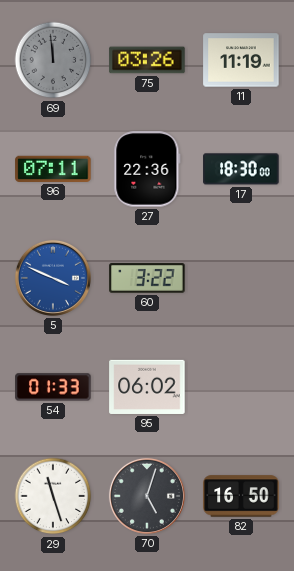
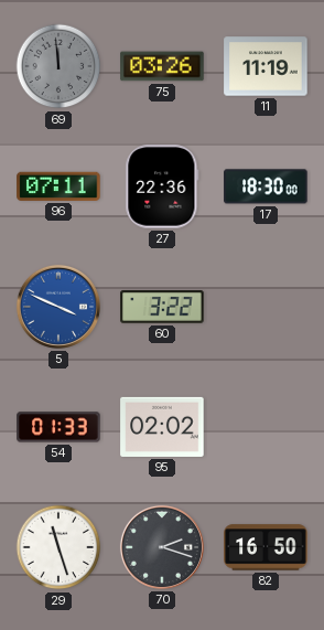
95: 06:02 -> 02:02
70: 5:03 -> 2:18
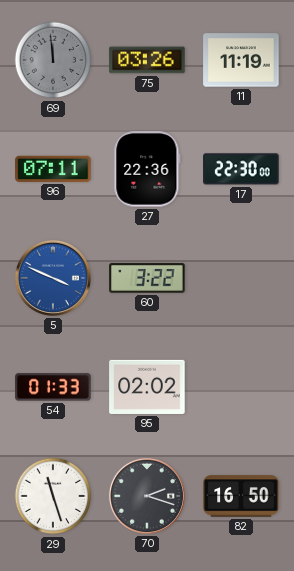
17: 18:30 -> 22:30
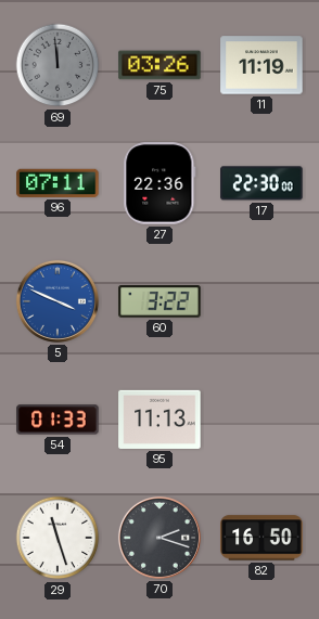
95: 02:02 -> 11:13
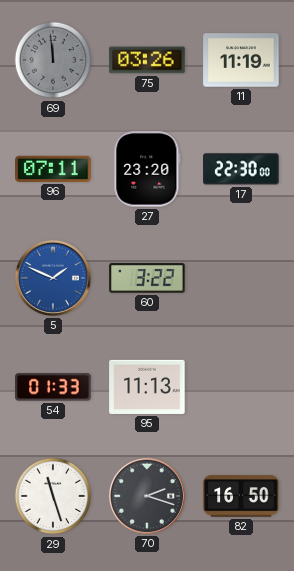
27: 22:36 -> 23:20
5: 3:49 -> 1:49
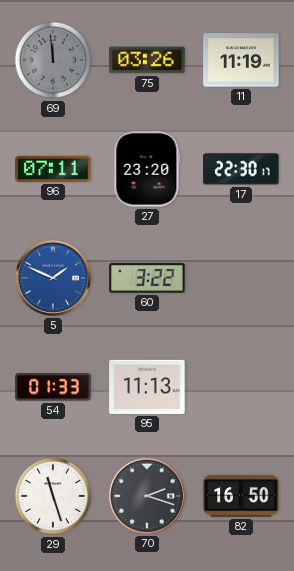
17: 22:30:00 -> 22:30:17
